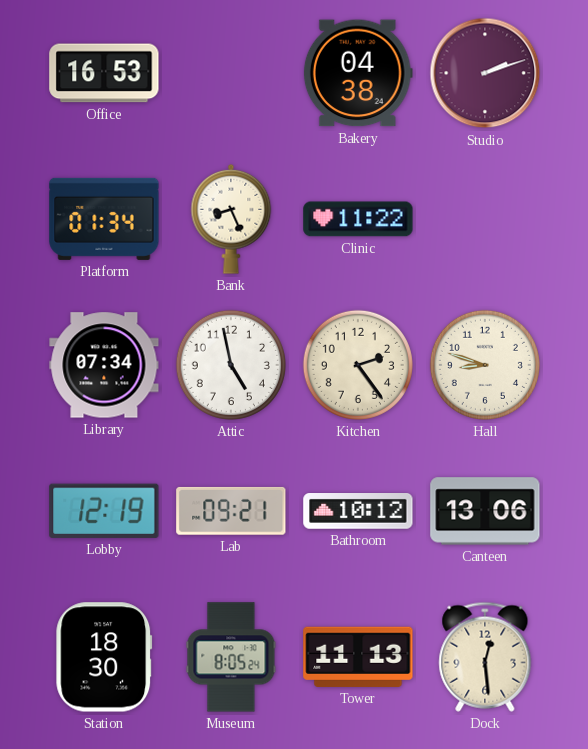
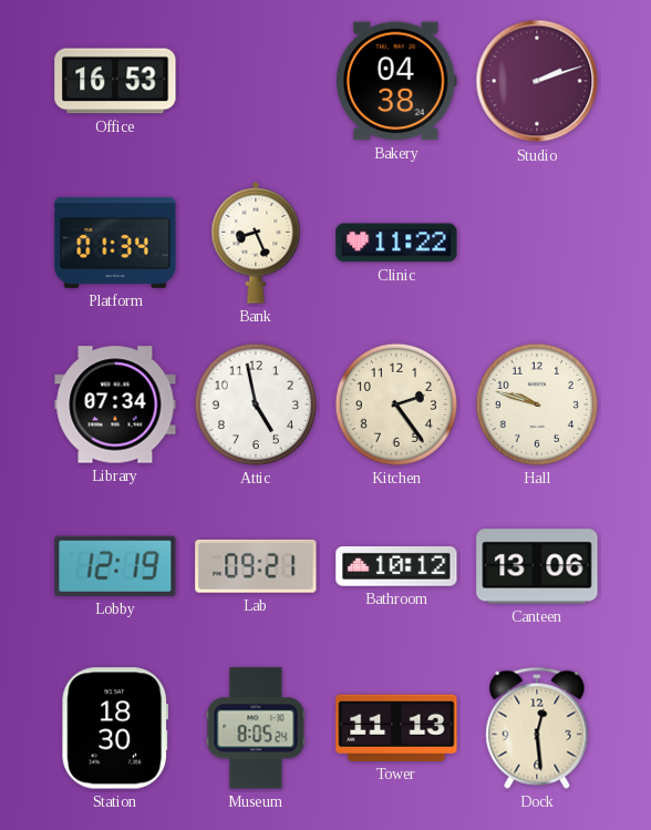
Hall: 8:48 -> 9:48
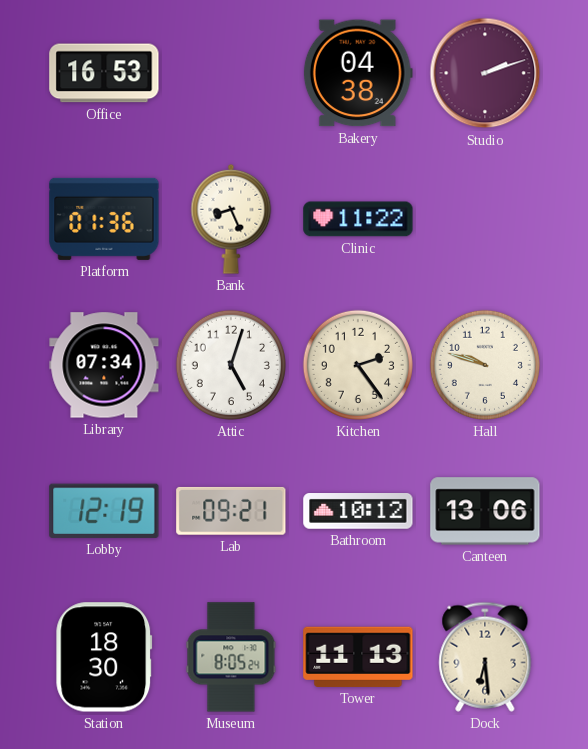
Platform: 01:34 -> 01:36
Attic: 4:58 -> 5:03
Dock: 12:29 -> 6:29
